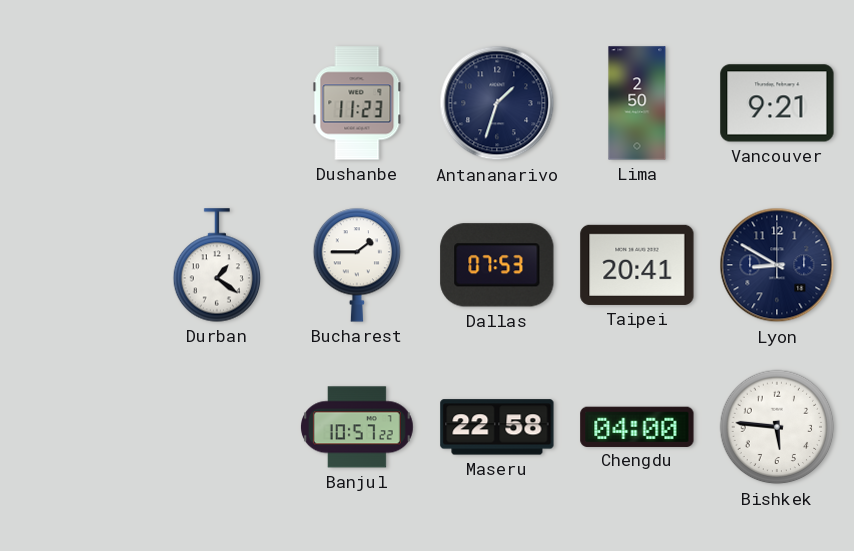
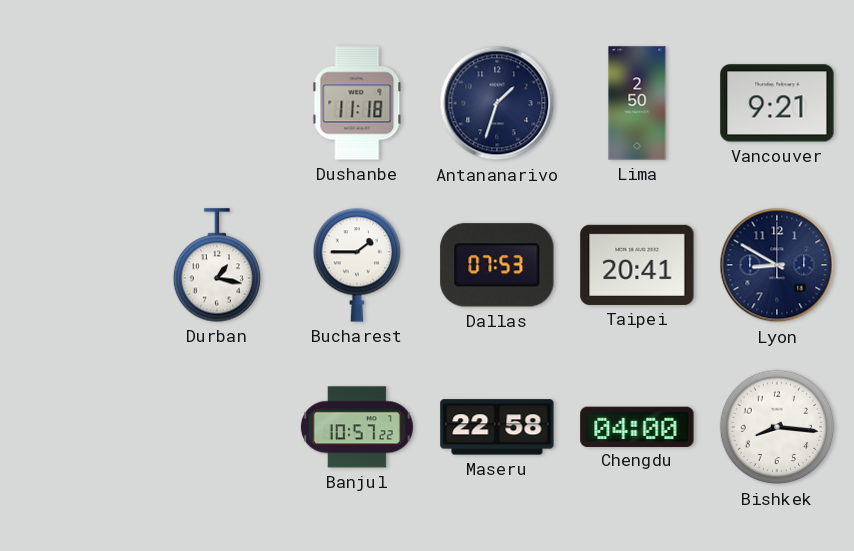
Dushanbe: 11:23 -> 11:18
Durban: 1:21 -> 1:17
Bishkek: 5:46 -> 8:16
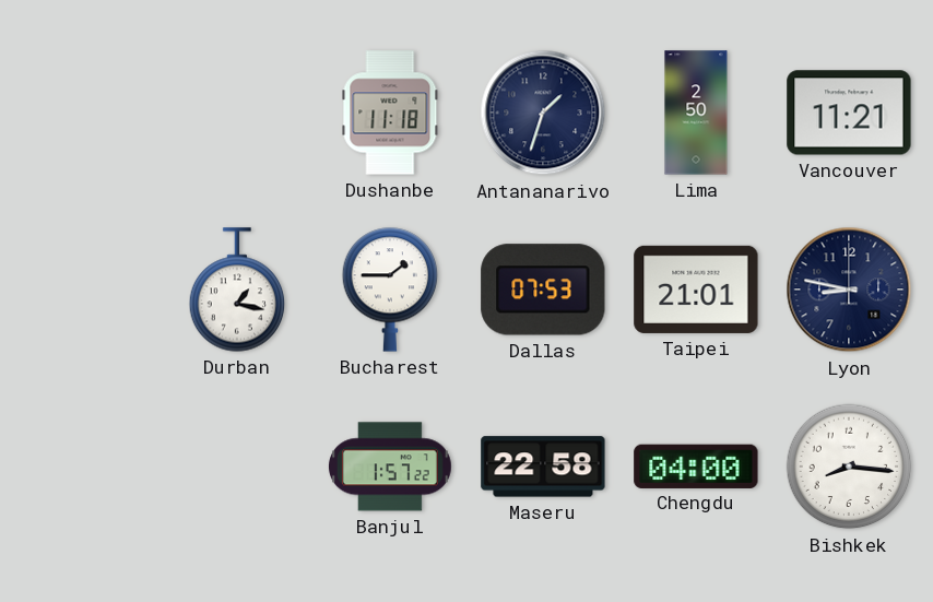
Vancouver: 9:21 -> 11:21
Taipei: 20:41 -> 21:01
Lyon: 8:50 -> 8:47
Banjul: 10:57 -> 1:57
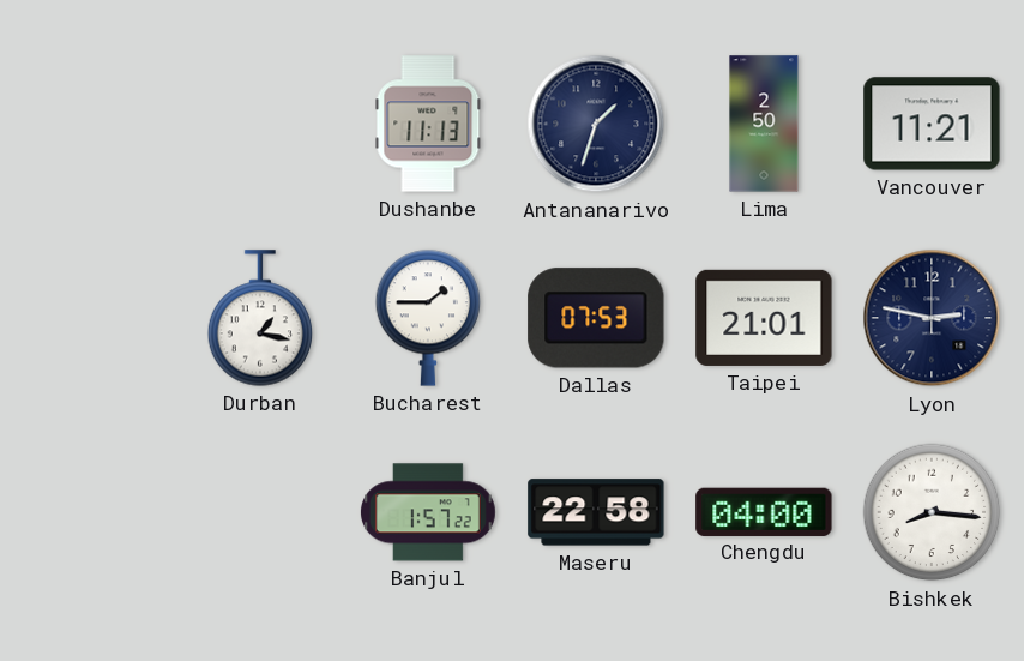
Dushanbe: 11:18 -> 11:13
Lyon: 8:47 -> 2:47
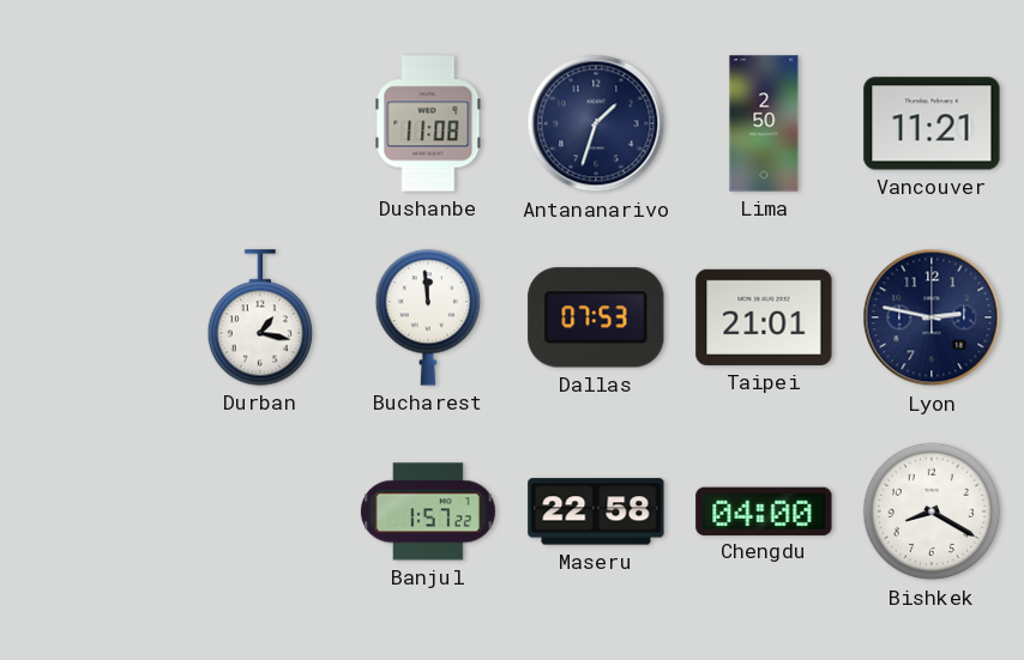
Dushanbe: 11:13 -> 11:08
Bucharest: 1:45 -> 11:59
Bishkek: 8:16 -> 8:20
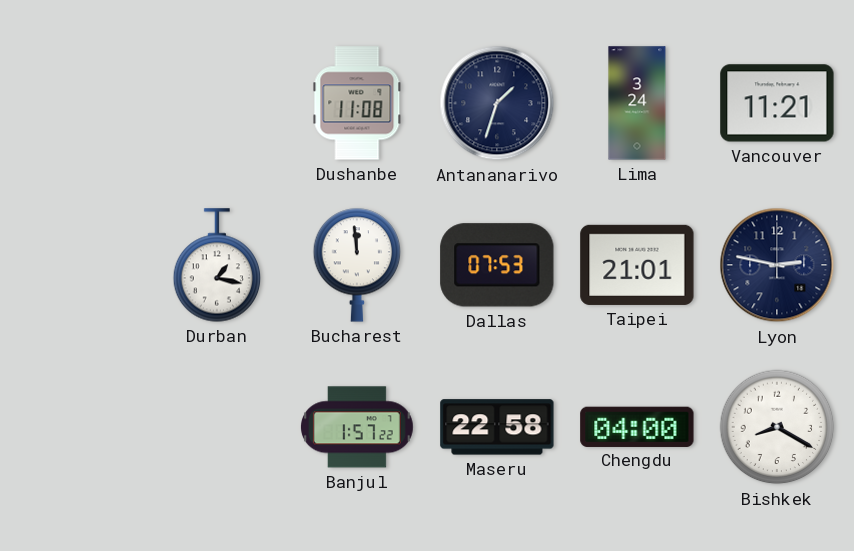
Lima: 2:50 -> 3:24
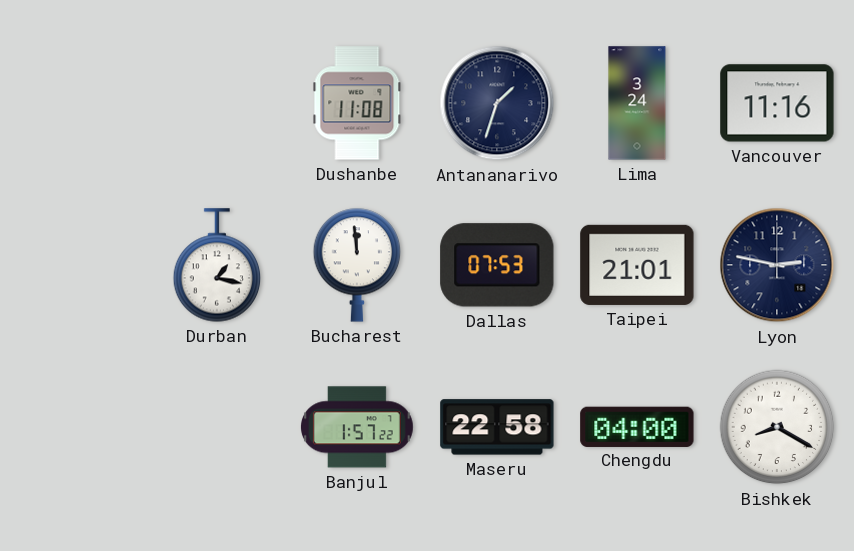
Vancouver: 11:21 -> 11:16
